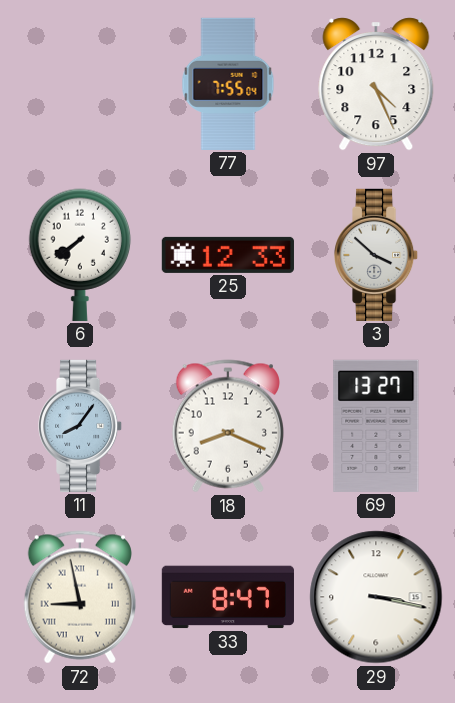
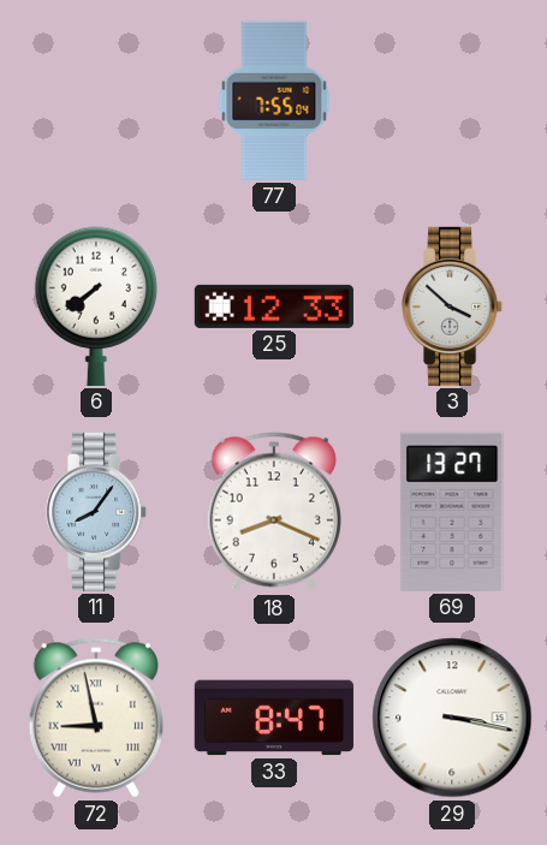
97: 4:26 -> none
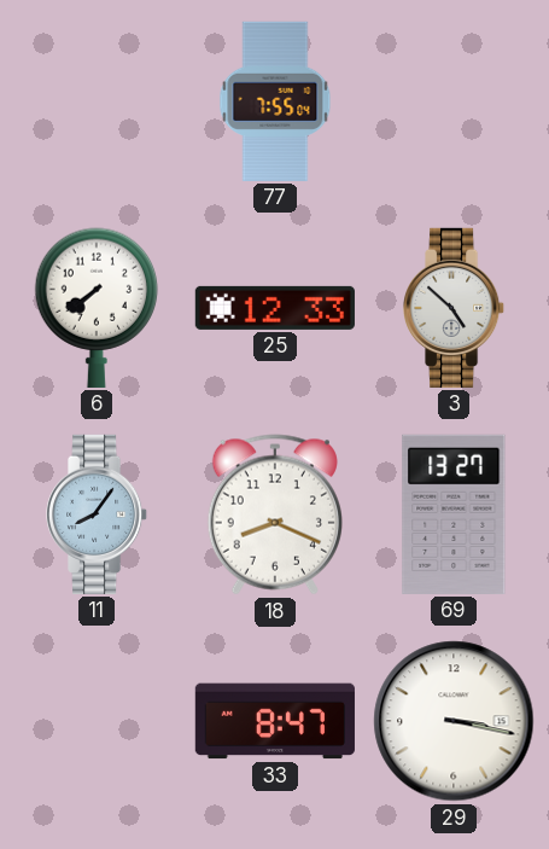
3: 3:52 -> 4:52
72: 8:58 -> none
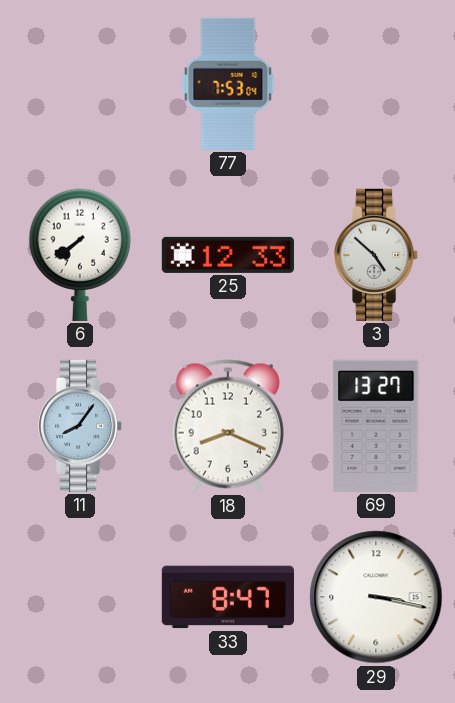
77: 7:55 -> 7:53
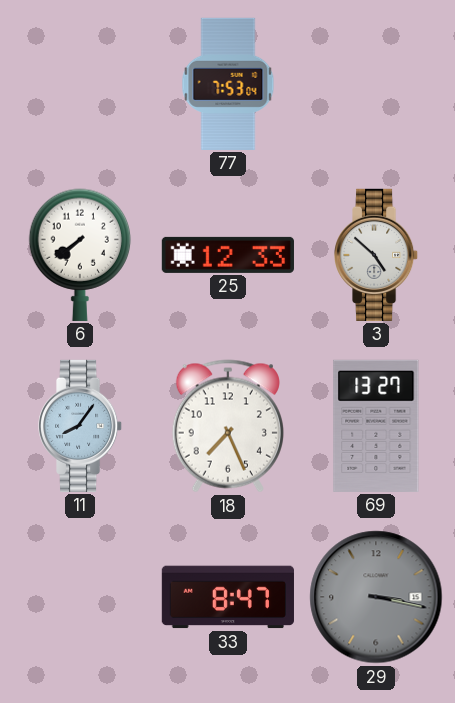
18: 8:19 -> 7:26
29 dial: white -> grey
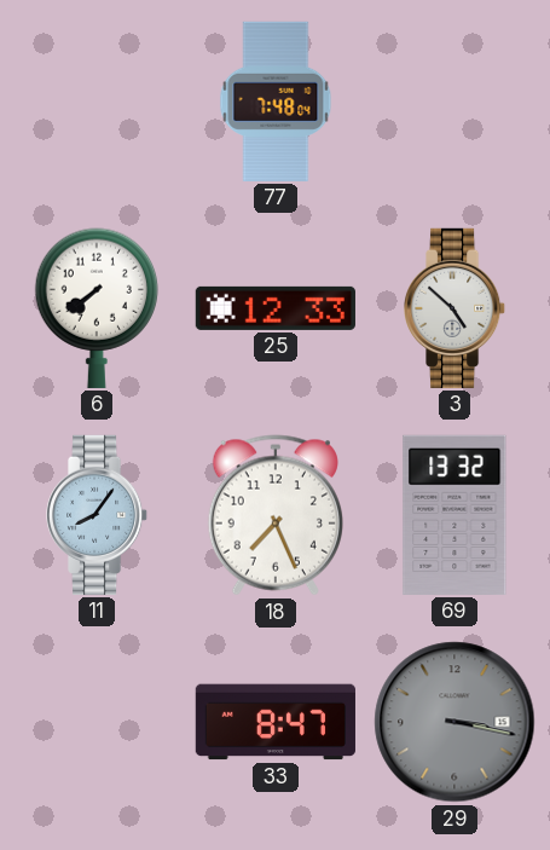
77: 7:53 -> 7:48
69: 13:27 -> 13:32
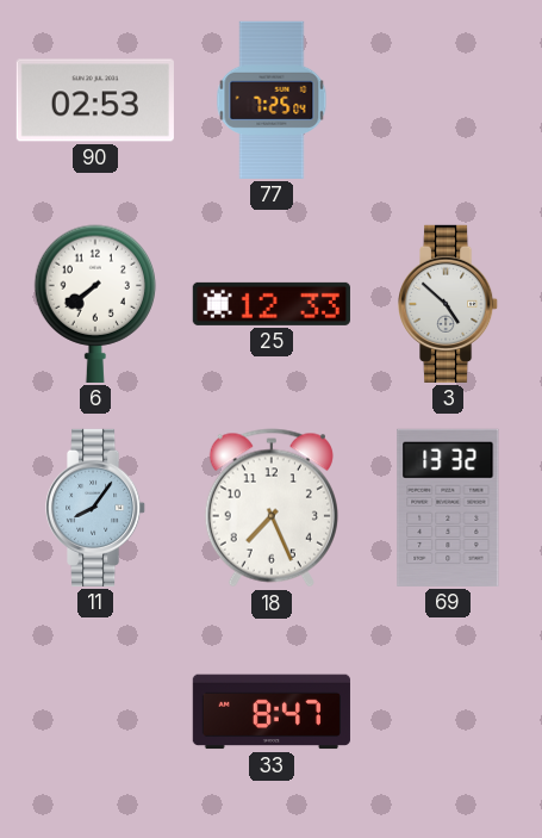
90: none -> 02:53
77: 7:48 -> 7:25
29: 3:17 -> none
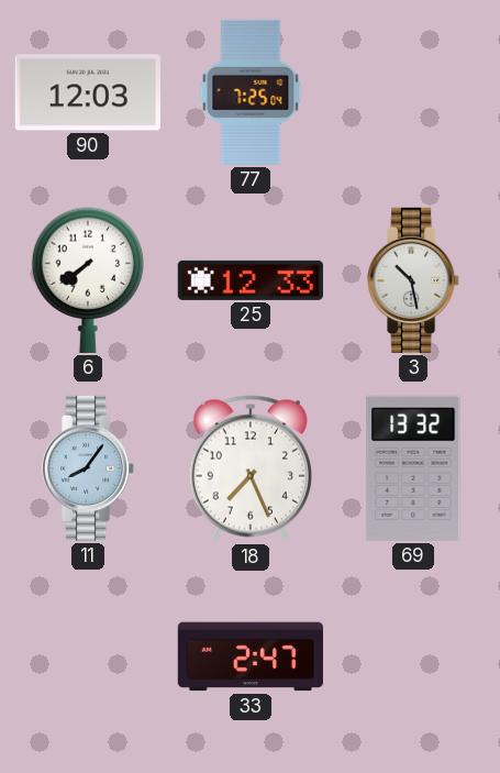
90: 02:53 -> 12:03
3: 4:52 -> 10:28
33: 8:47 -> 2:47
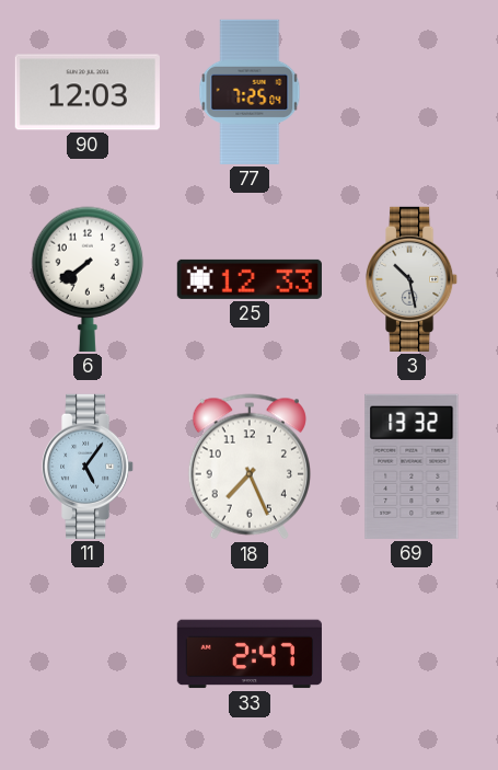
11: 8:06 -> 5:06
